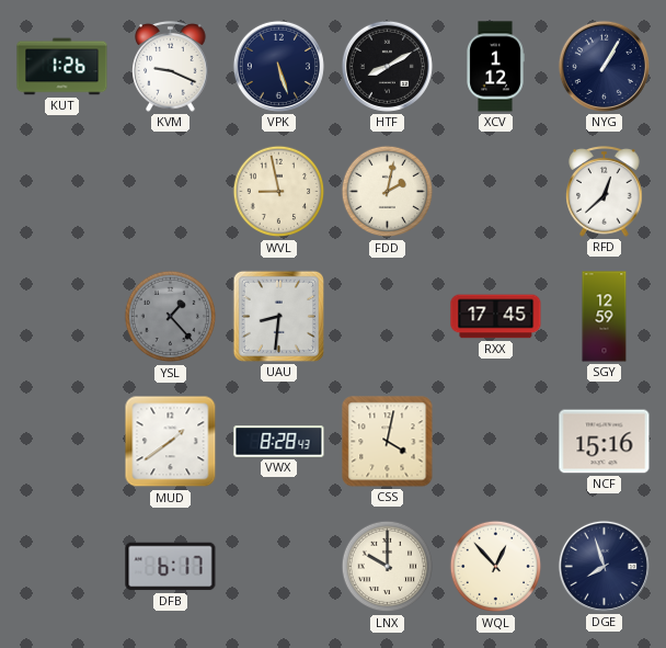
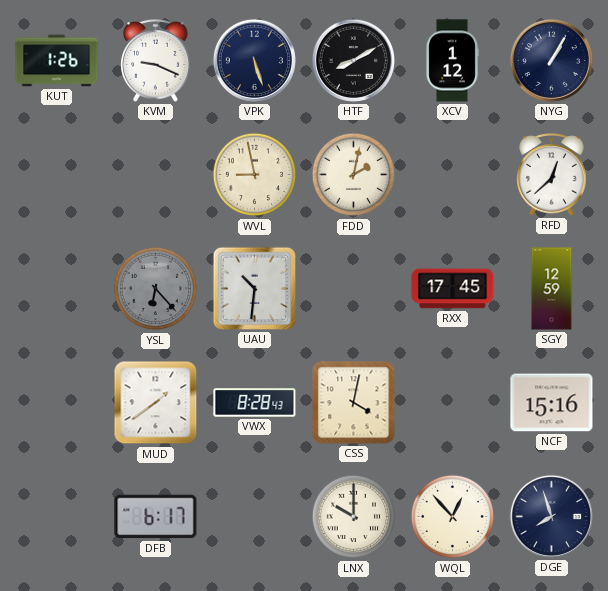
YSL: 1:23 -> 6:23
UAU: 8:31 -> 10:31
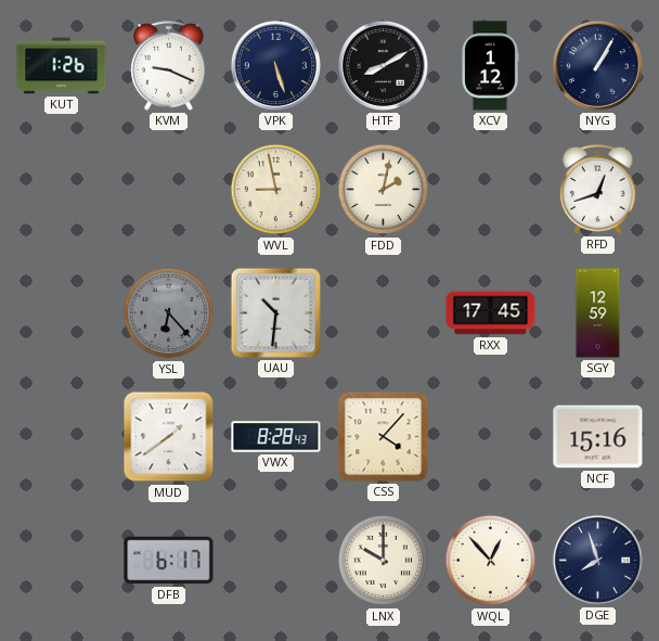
RFD: 12:38 -> 12:42
CSS: 4:02 -> 4:07
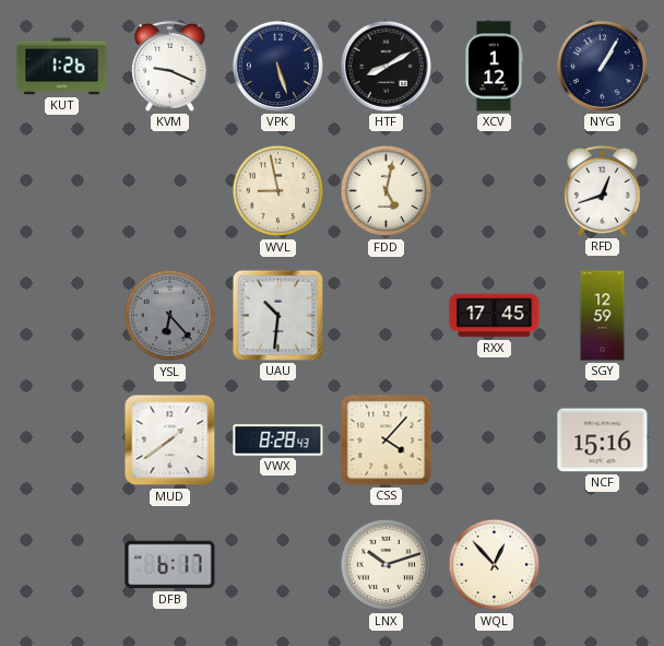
FDD: 2:02 -> 5:02
LNX: 10:00 -> 10:12
DGE: 7:57 -> none
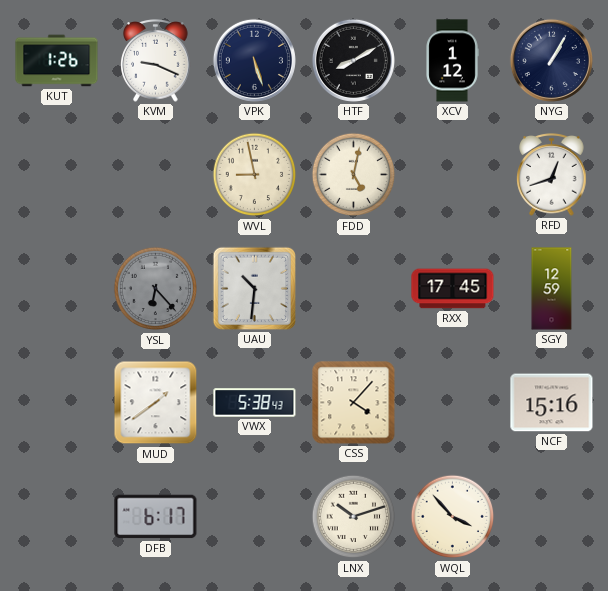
VWX: 8:28 -> 5:38
WQL: 12:53 -> 3:53
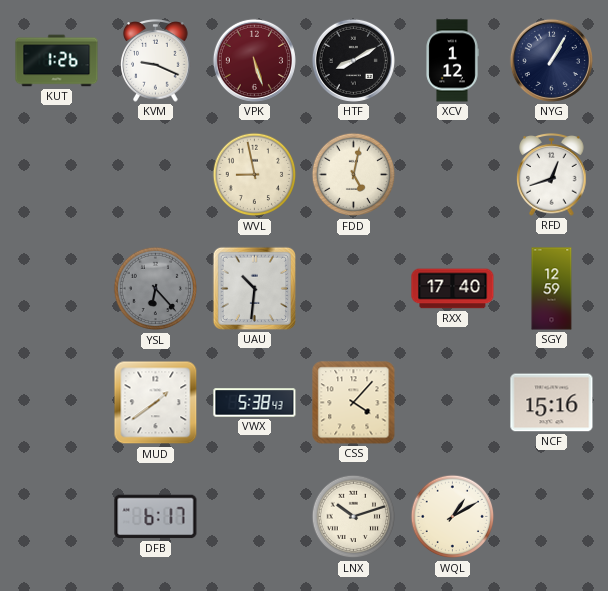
VPK dial: navy -> burgundy
RXX: 17:45 -> 17:40
WQL: 3:53 -> 1:10
